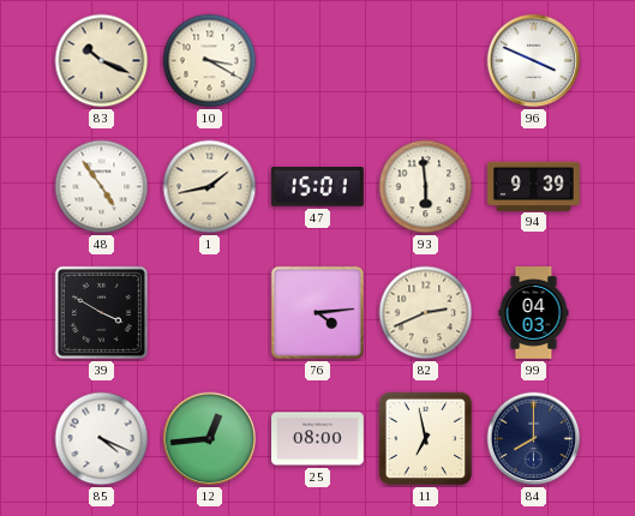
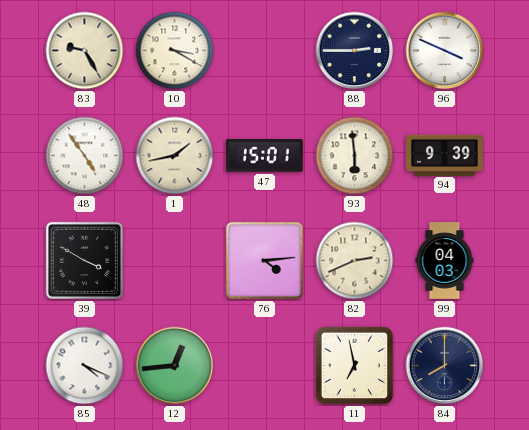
83: 10:19 -> 9:25
88: none -> 2:45
25: 08:00 -> none
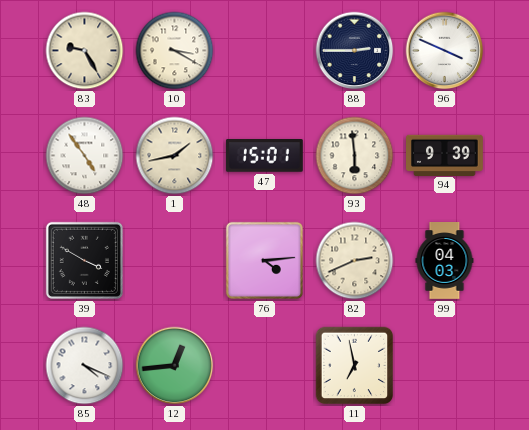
84: 8:00 -> none
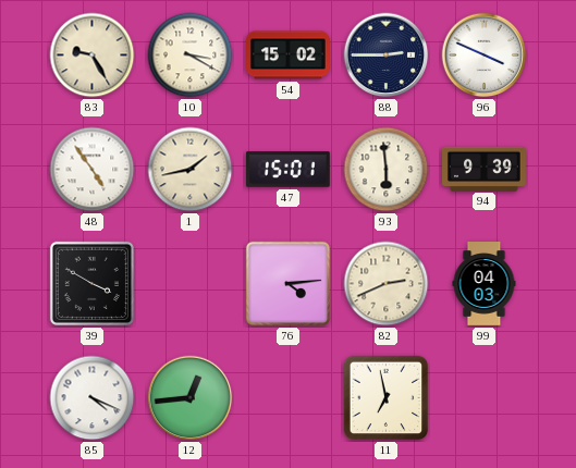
54: none -> 15:02
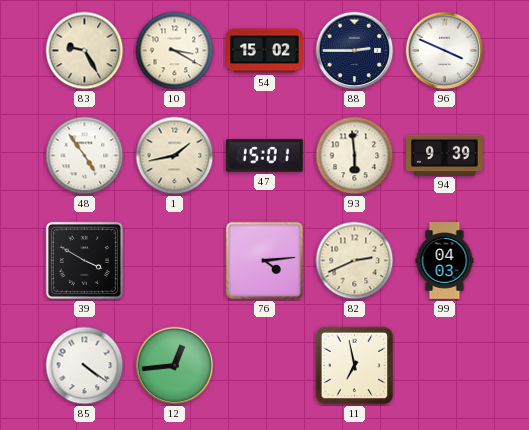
85: 4:19 -> 4:21
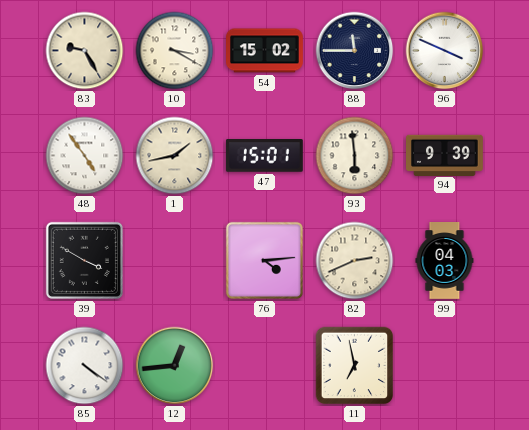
88: 2:45 -> 11:45
